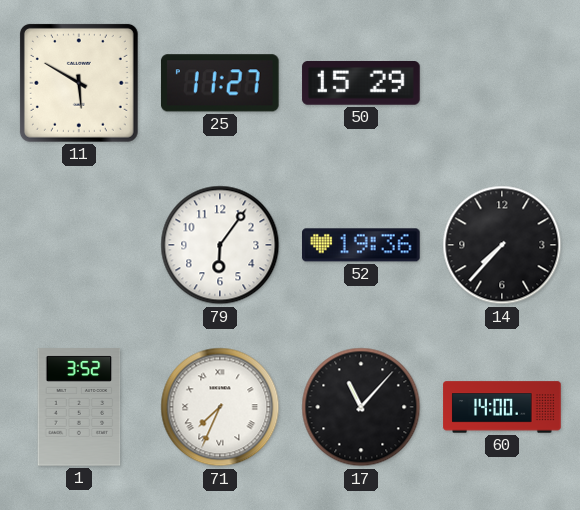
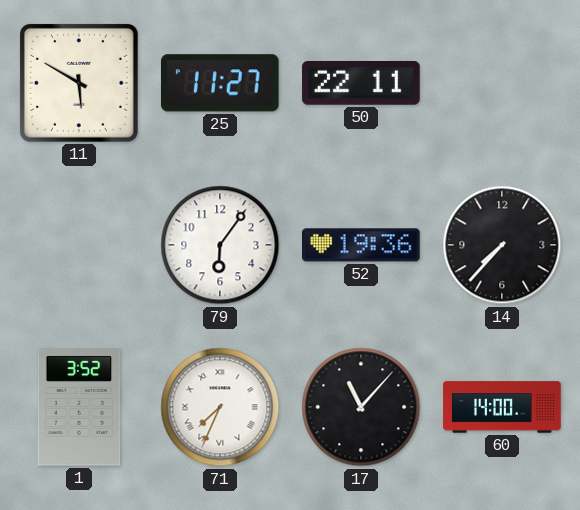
50: 15:29 -> 22:11
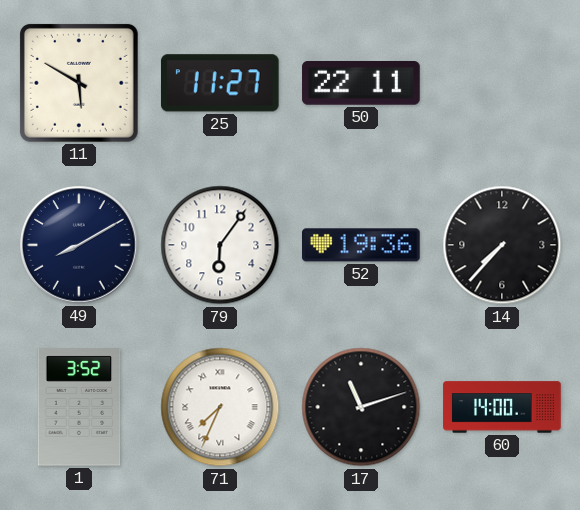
49: none -> 8:10
17: 11:07 -> 11:12
